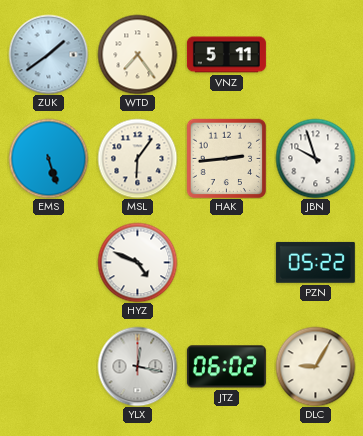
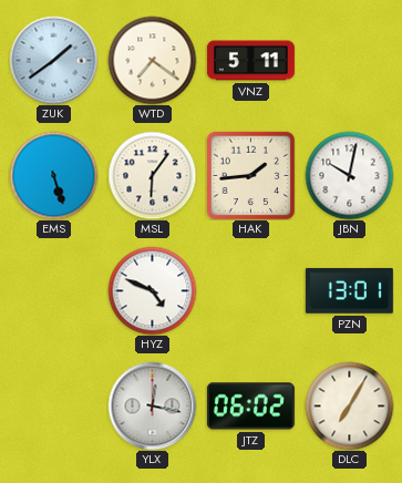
WTD: 7:24 -> 7:21
HAK: 2:44 -> 1:44
JBN: 9:57 -> 10:02
PZN: 05:22 -> 13:01
DLC: 9:05 -> 7:05
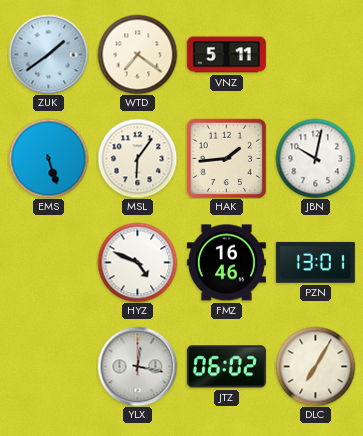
FMZ: none -> 16:46
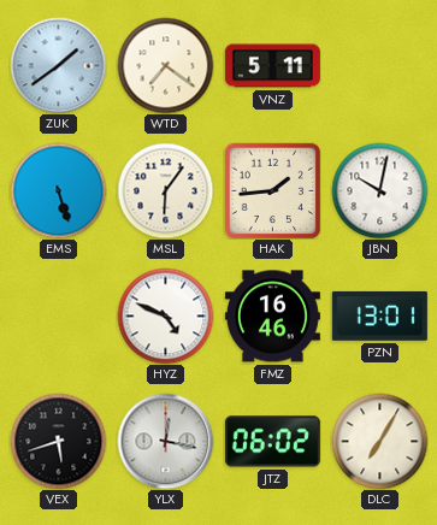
VEX: none -> 5:42
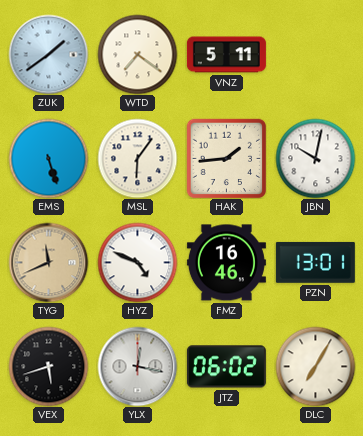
TYG: none -> 11:41
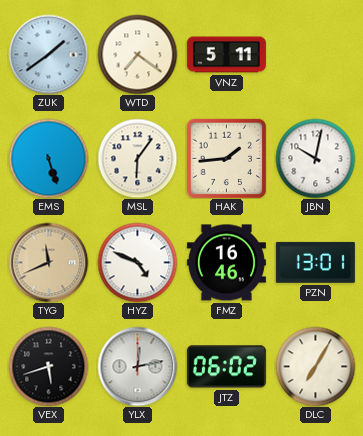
YLX: 12:17 -> 12:13
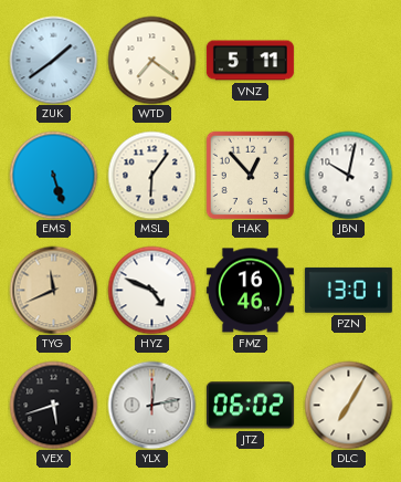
HAK: 1:44 -> 12:53
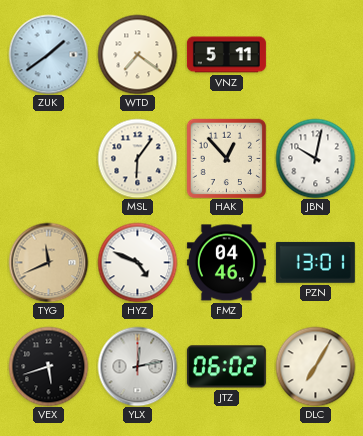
EMS: 5:27 -> none
FMZ: 16:46 -> 04:46
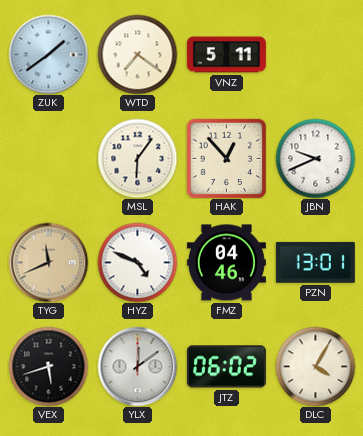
JBN: 10:02 -> 9:41
YLX: 12:13 -> 12:09
DLC: 7:05 -> 4:05
